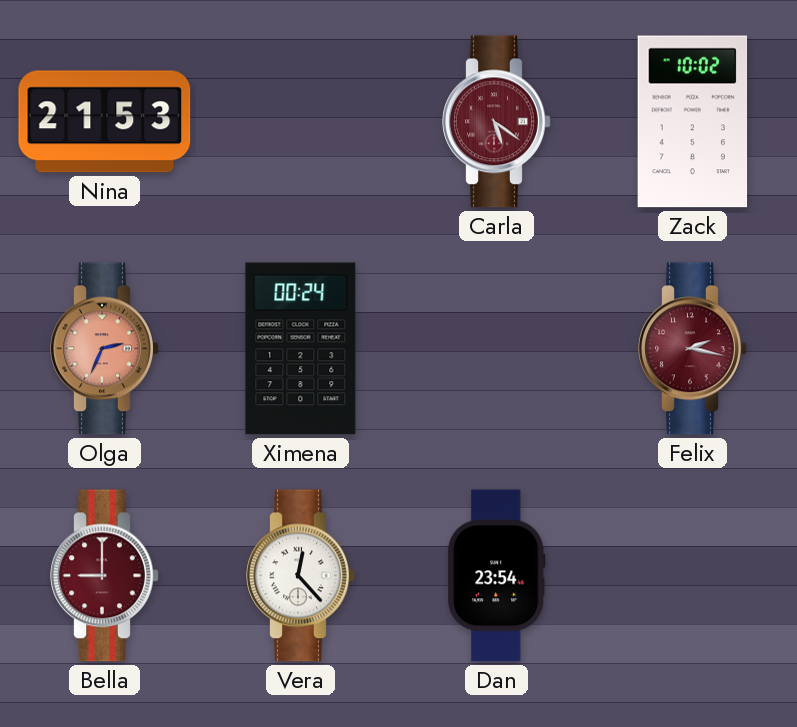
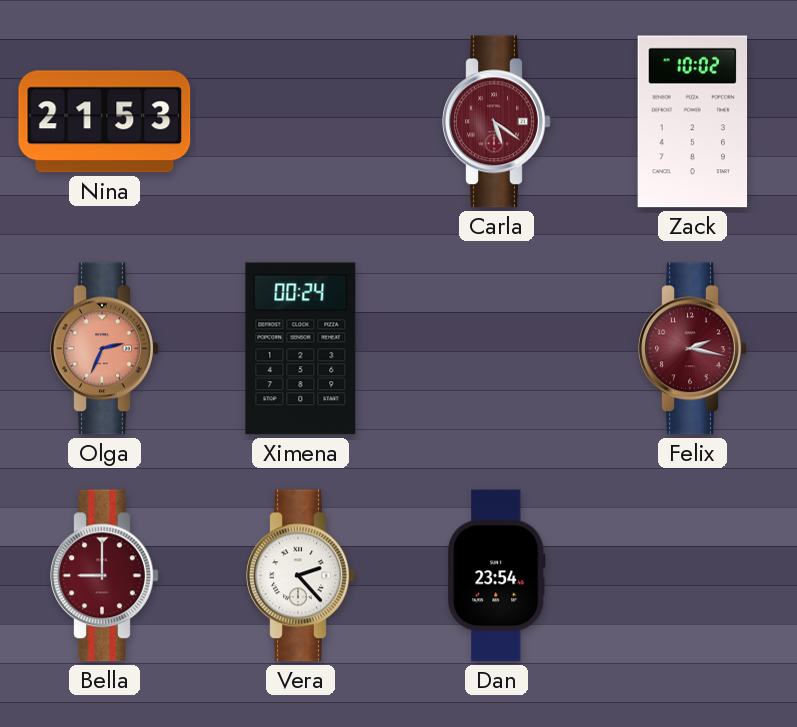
Vera: 12:23 -> 2:23
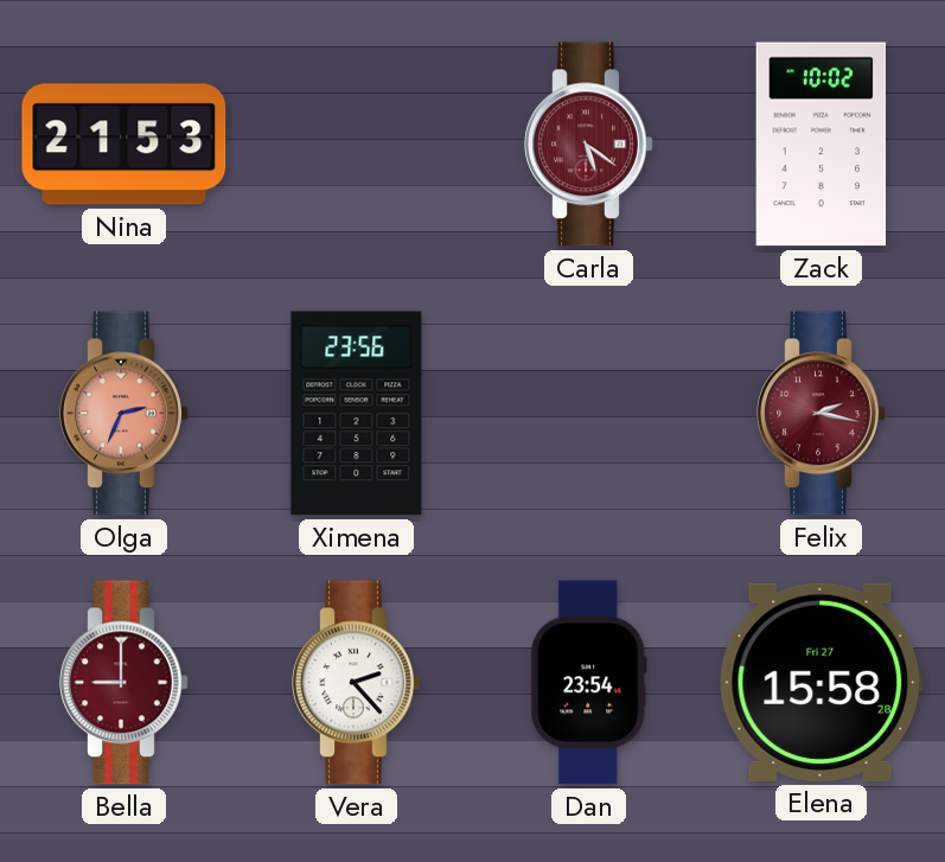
Ximena: 00:24 -> 23:56
Elena: none -> 15:58
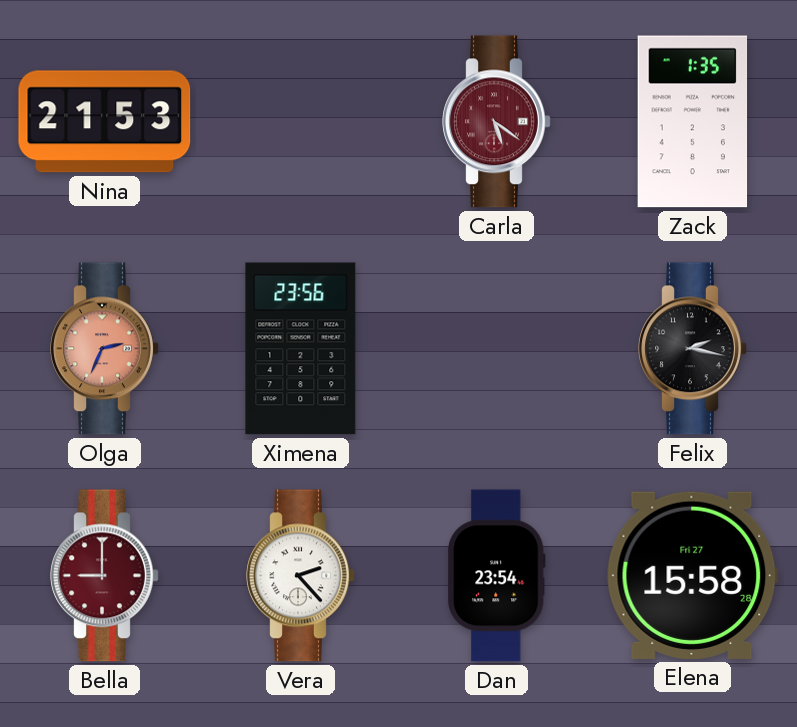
Zack: 10:02 -> 1:35
Felix dial: burgundy -> black
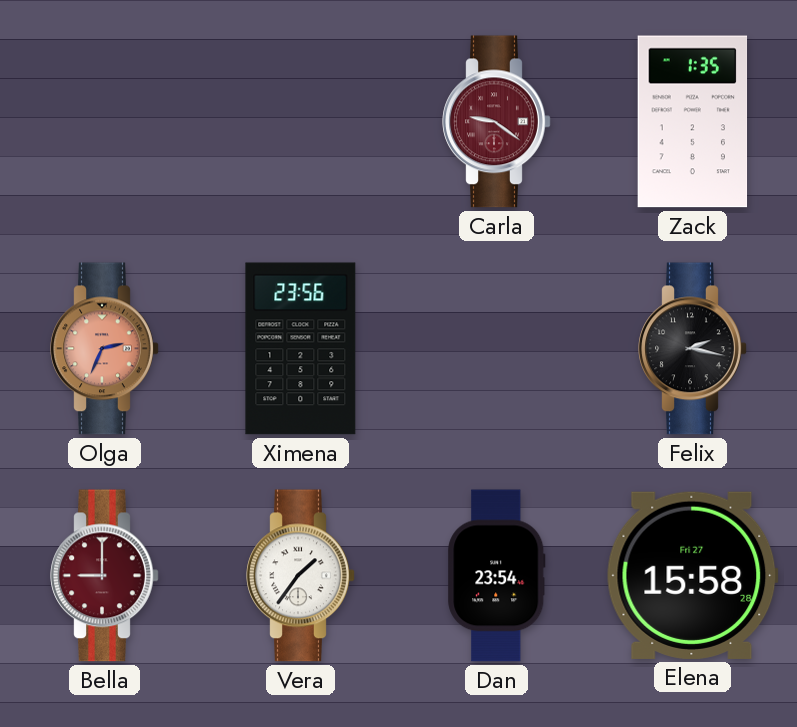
Nina: 21:53 -> none
Carla: 5:21 -> 9:21
Vera: 2:23 -> 1:36
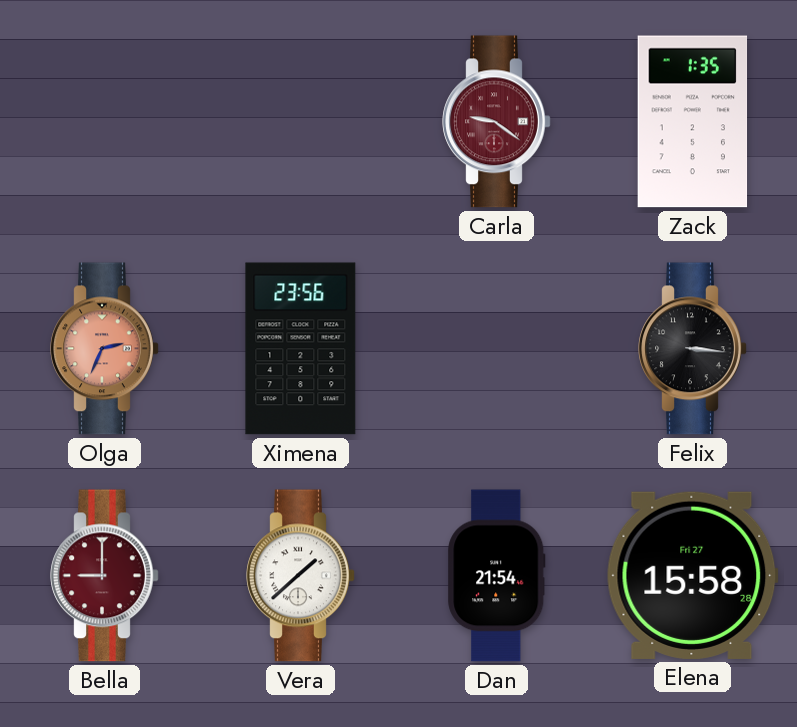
Felix: 2:17 -> 3:16
Vera: 1:36 -> 1:38
Dan: 23:54 -> 21:54
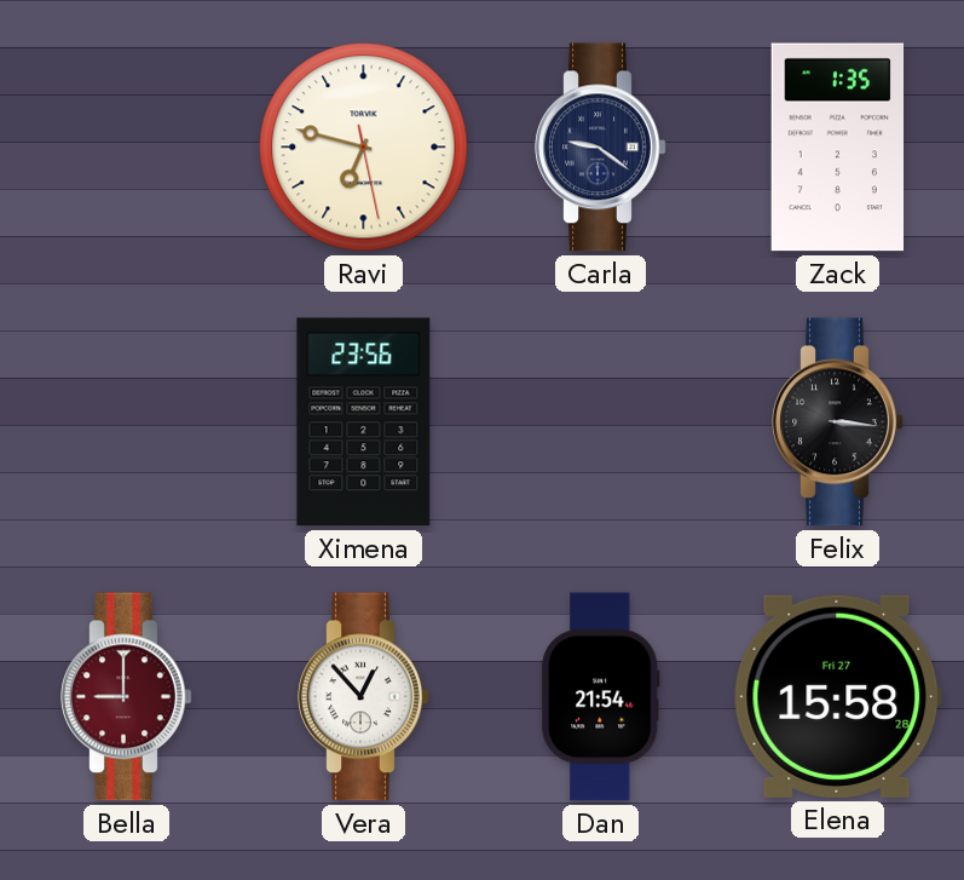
Ravi: none -> 6:47
Carla dial: burgundy -> navy
Olga: 2:34 -> none
Vera: 1:38 -> 12:53
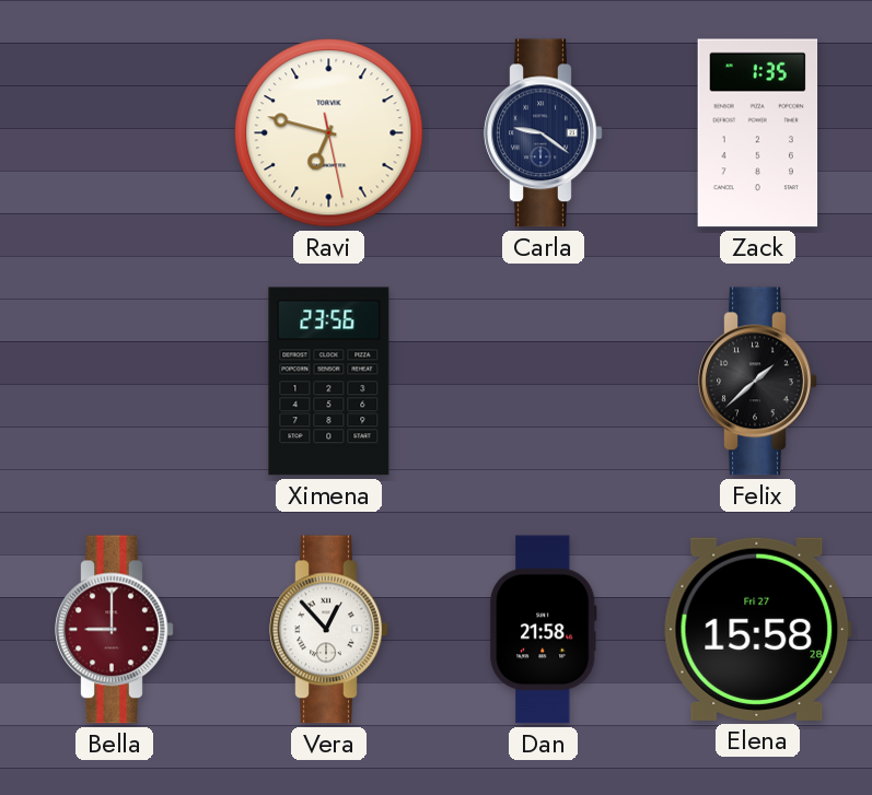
Felix: 3:16 -> 1:38
Dan: 21:54 -> 21:58
